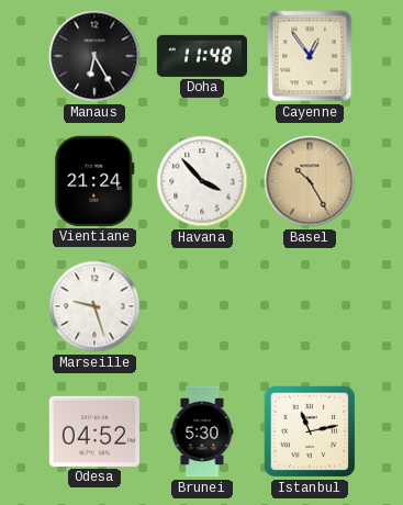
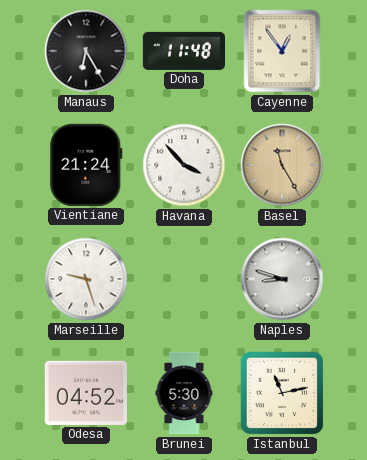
Basel: 10:25 -> 11:25
Naples: none -> 8:48
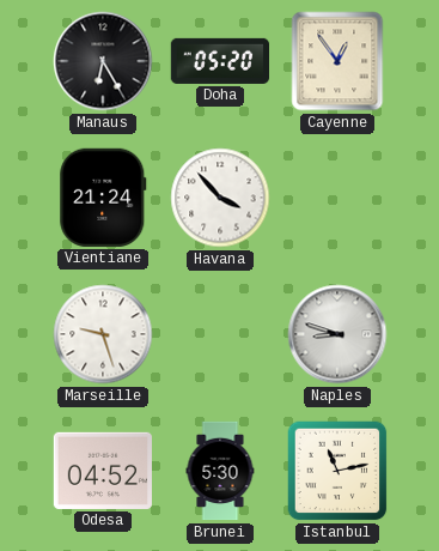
Doha: 11:48 -> 05:20
Basel: 11:25 -> none
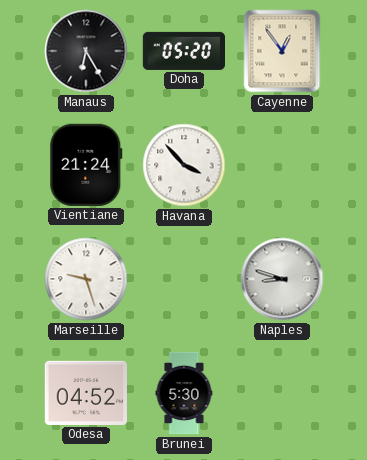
Istanbul: 11:13 -> none
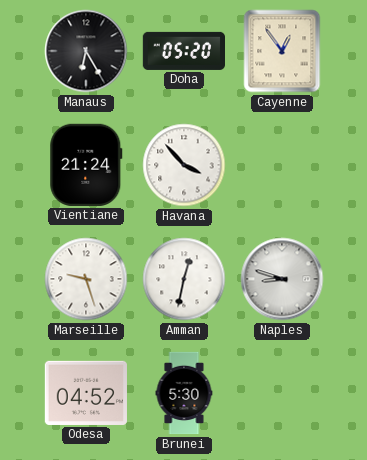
Amman: none -> 12:32
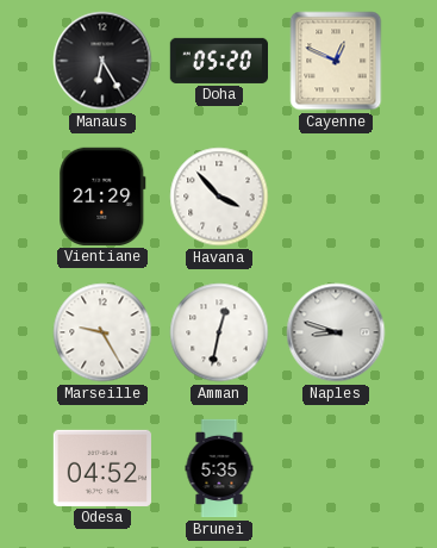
Cayenne: 12:54 -> 12:49
Vientiane: 21:24 -> 21:29
Marseille: 9:27 -> 9:25
Brunei: 5:30 -> 5:35
